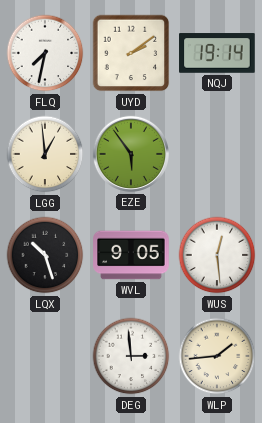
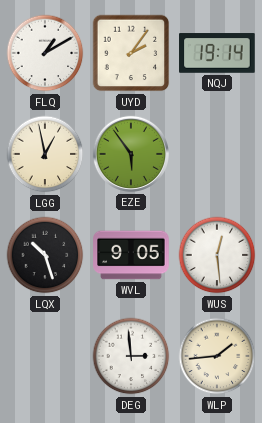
FLQ: 7:32 -> 1:10
UYD: 2:09 -> 2:06
LGG: 12:59 -> 12:58
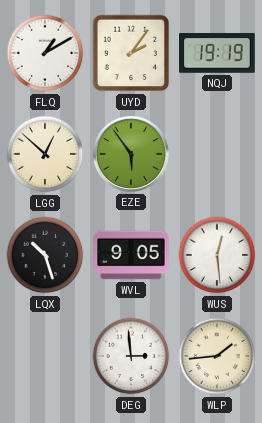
NQJ: 19:14 -> 19:19
LGG: 12:58 -> 12:52
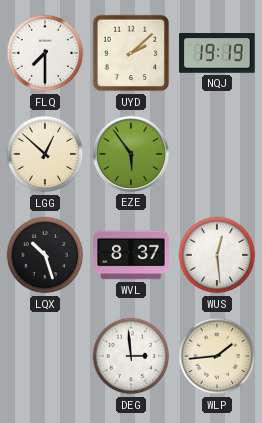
FLQ: 1:10 -> 7:30
UYD: 2:06 -> 2:08
WVL: 9:05 -> 8:37
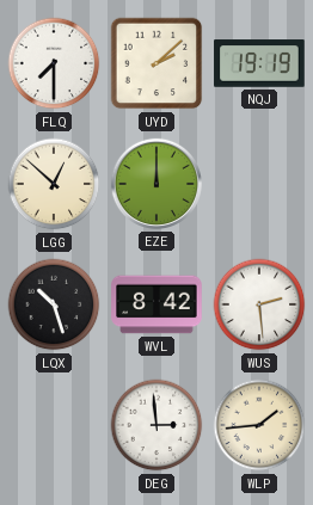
EZE: 5:54 -> 12:00
WVL: 8:37 -> 8:42
WUS: 12:29 -> 2:29
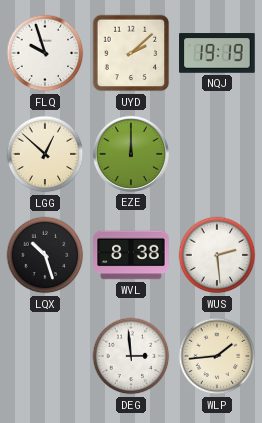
FLQ: 7:30 -> 9:57
WVL: 8:42 -> 8:38
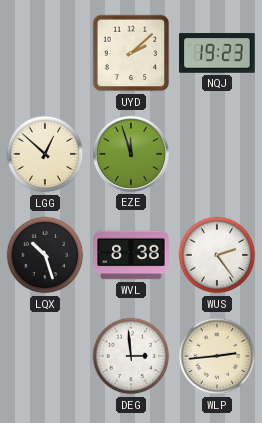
FLQ: 9:57 -> none
NQJ: 19:19 -> 19:23
EZE: 12:00 -> 11:57
WUS: 2:29 -> 2:24
WLP: 1:44 -> 2:44
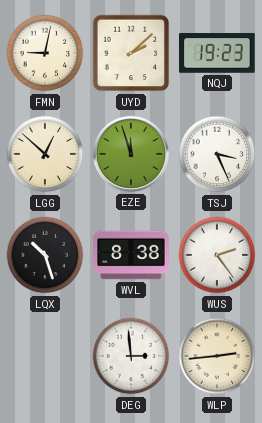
FMN: none -> 9:02
TSJ: none -> 3:26
